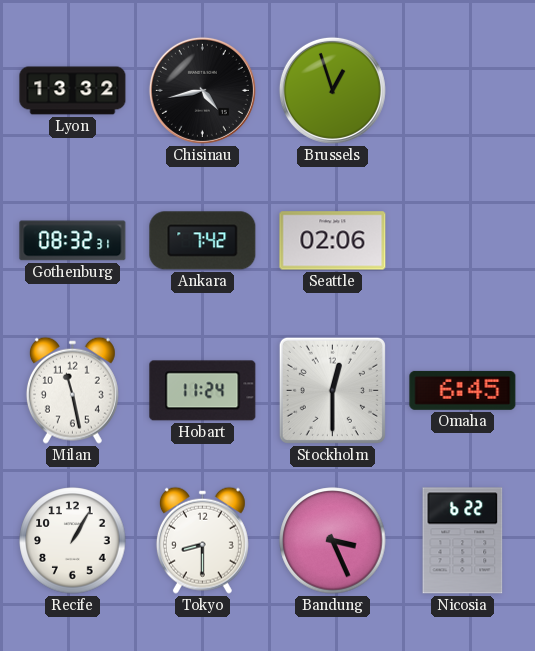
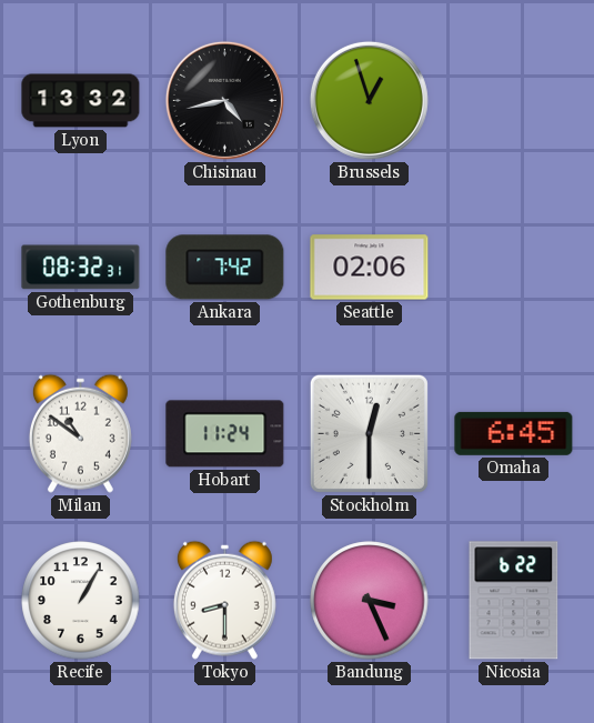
Milan: 11:28 -> 10:51
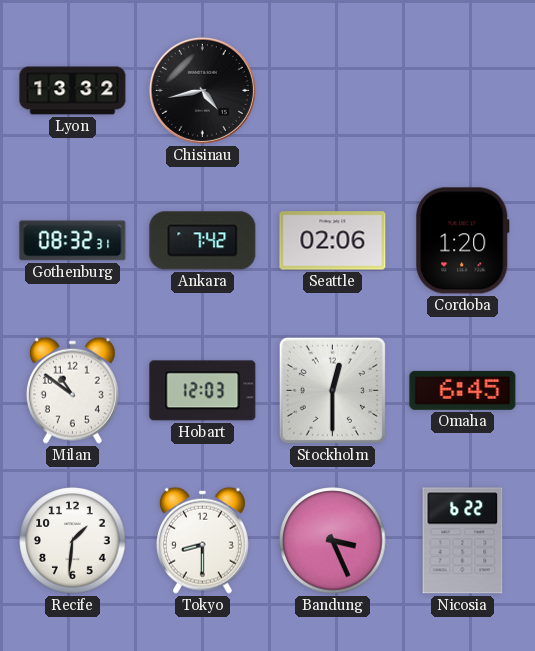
Brussels: 12:57 -> none
Cordoba: none -> 1:20
Hobart: 11:24 -> 12:03
Recife: 1:05 -> 1:31
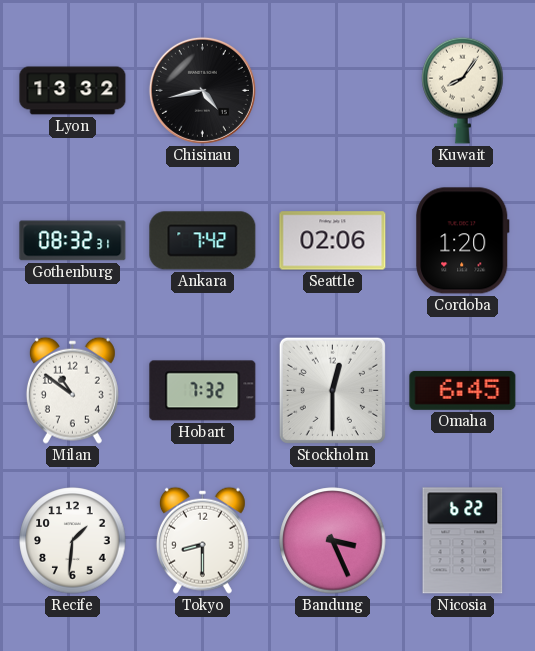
Kuwait: none -> 8:06
Hobart: 12:03 -> 7:32
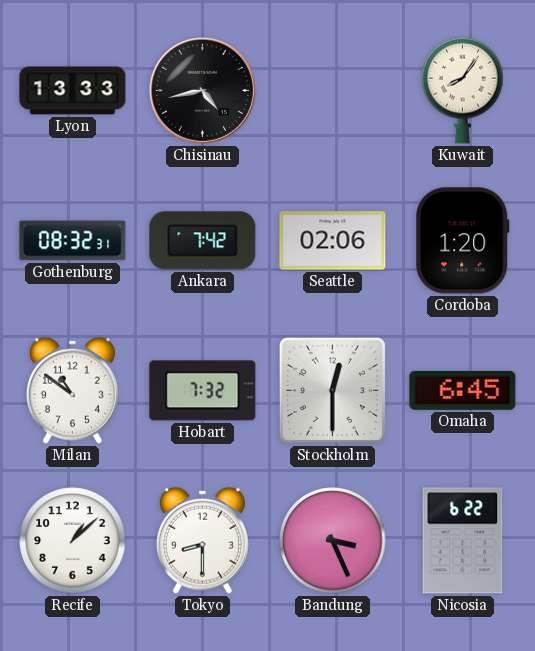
Lyon: 13:32 -> 13:33
Recife: 1:31 -> 1:08
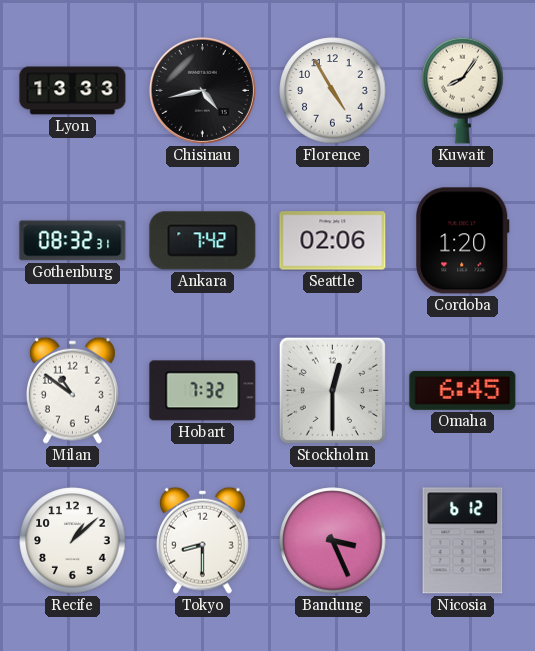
Florence: none -> 4:55
Nicosia: 6:22 -> 6:12
